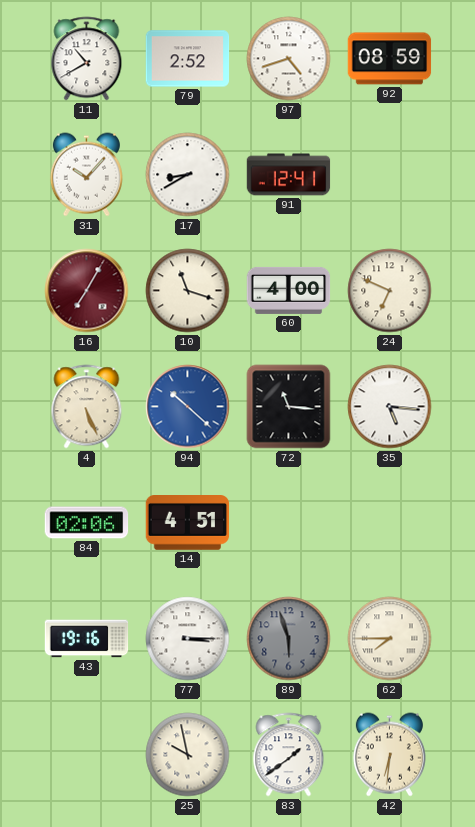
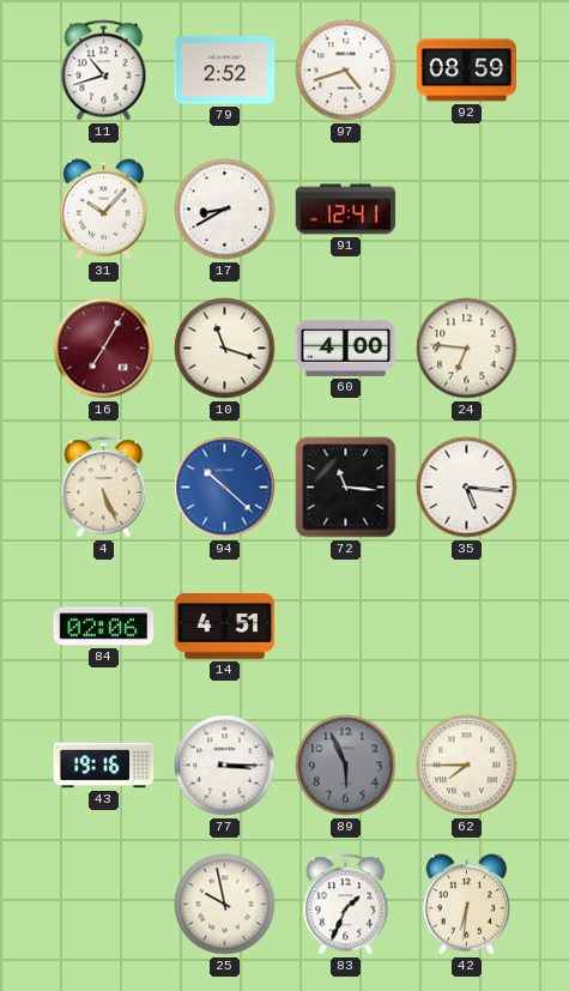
11: 10:40 -> 10:42
24: 6:49 -> 6:46
89: 5:57 -> 5:56
83: 1:39 -> 1:34
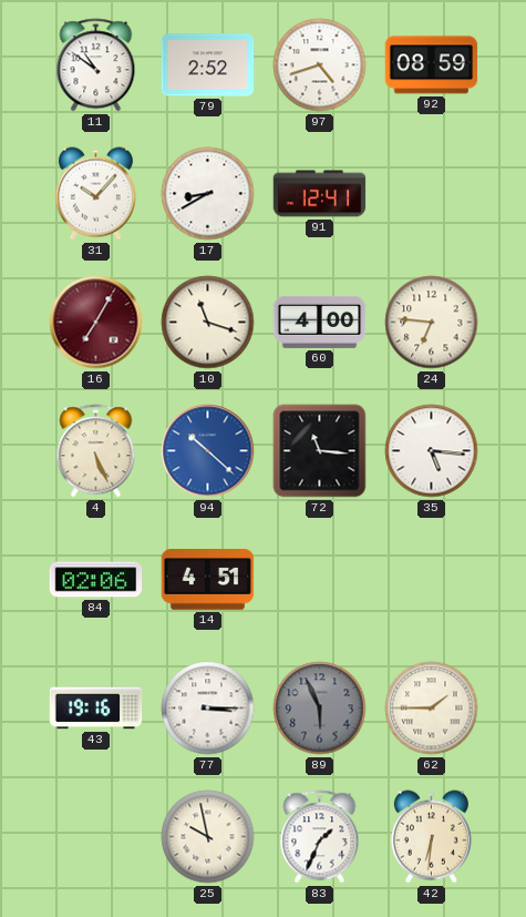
11: 10:42 -> 10:51
62: 7:45 -> 1:45
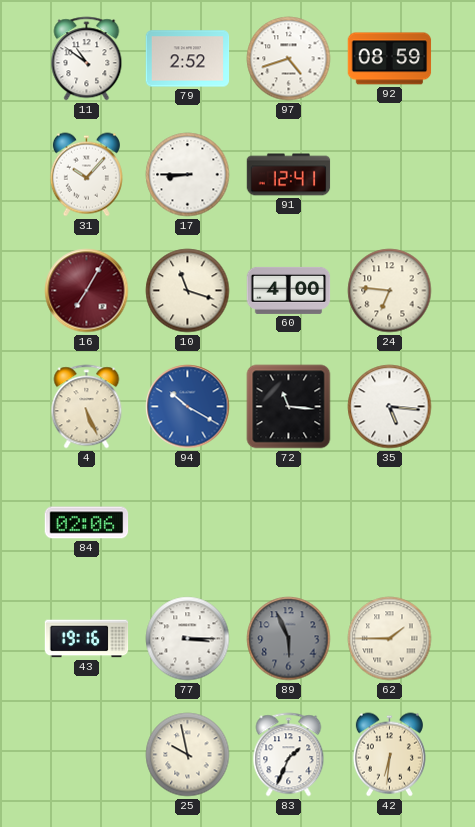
17: 8:40 -> 8:45
94: 10:22 -> 10:20
14: 4:51 -> none
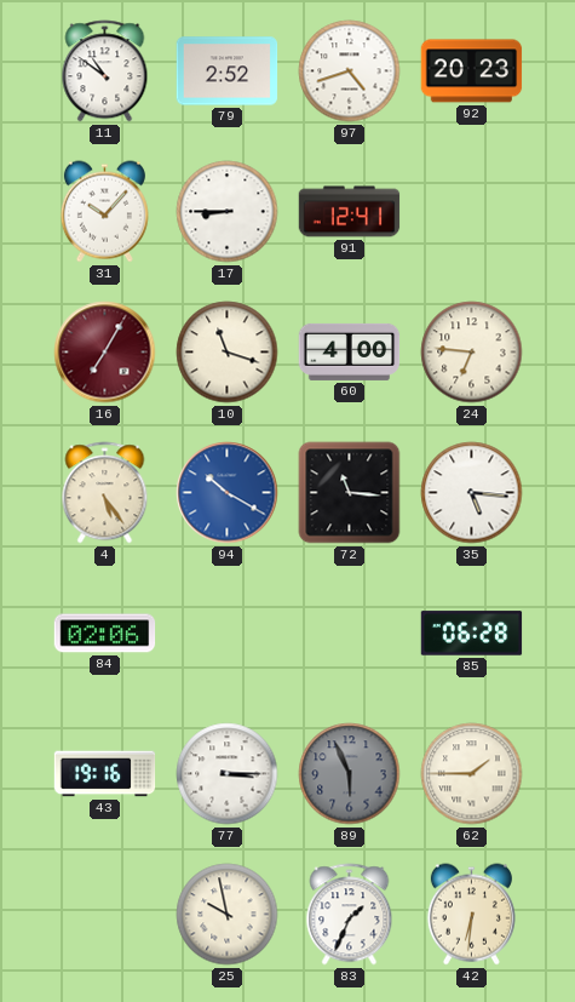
92: 08:59 -> 20:23
4: 5:26 -> 5:24
85: none -> 06:28
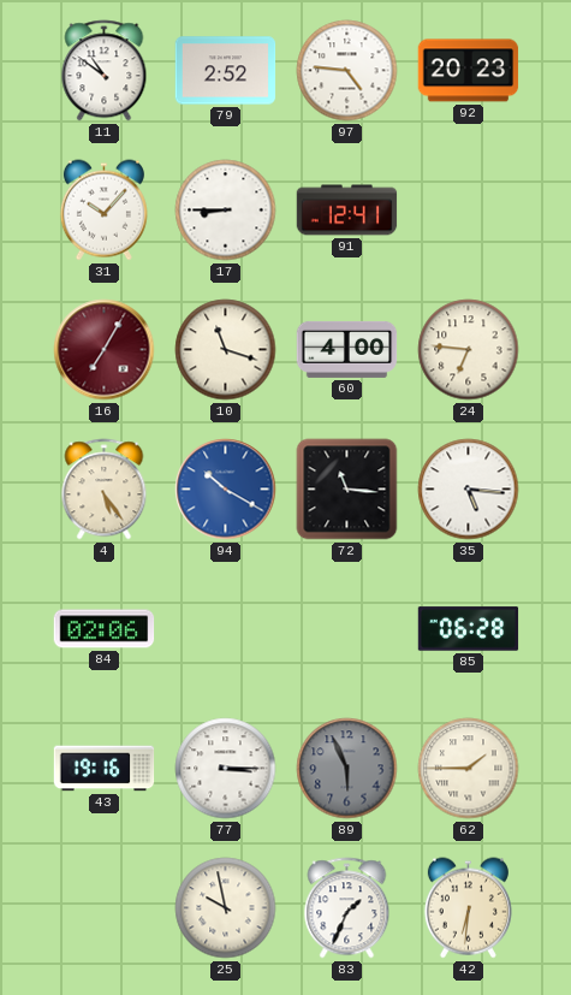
97: 4:42 -> 4:46
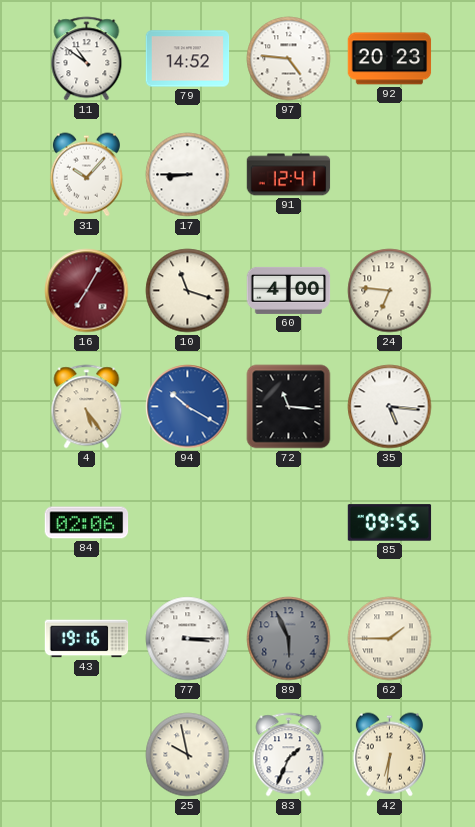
79: 2:52 -> 14:52
85: 06:28 -> 09:55
